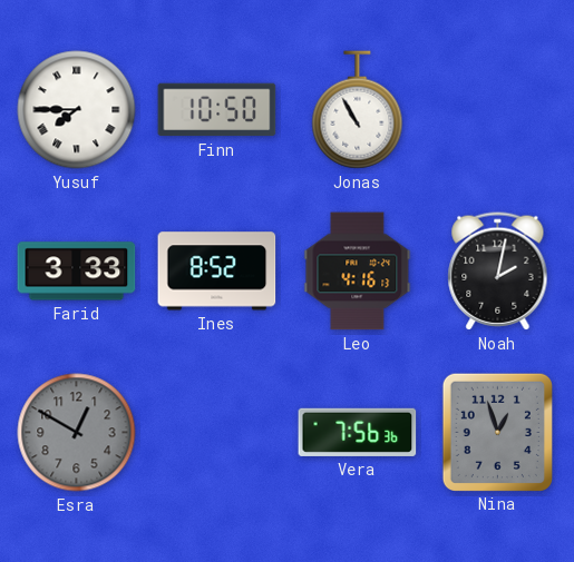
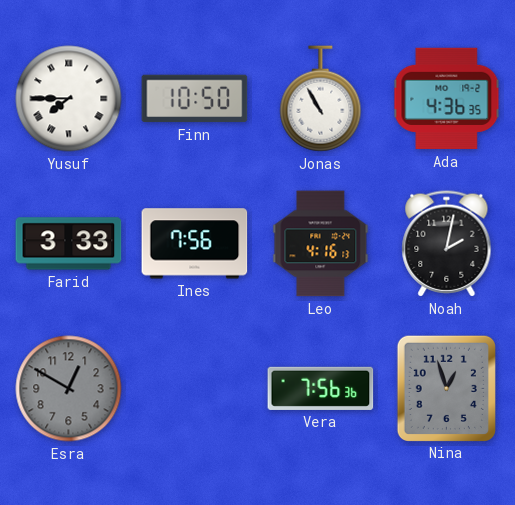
Ada: none -> 4:36
Ines: 8:52 -> 7:56
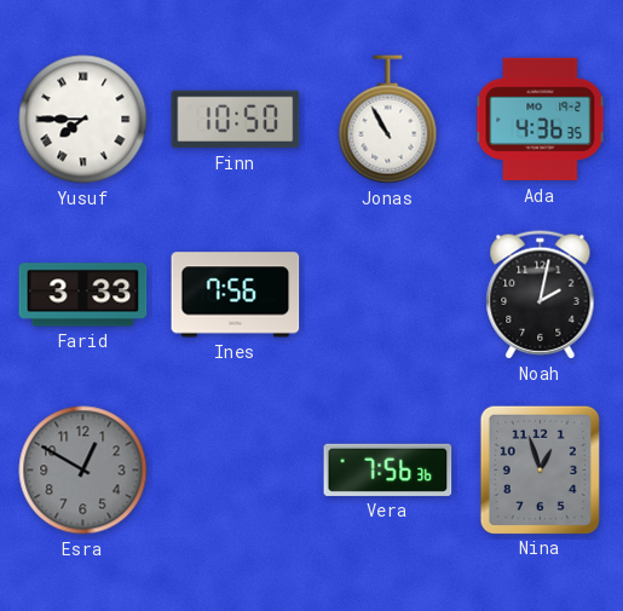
Leo: 4:16 -> none
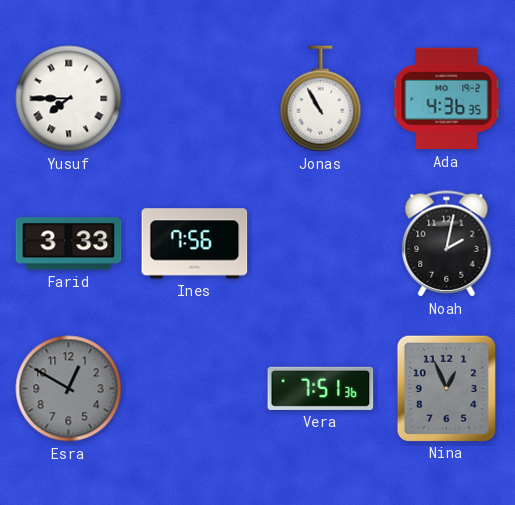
Finn: 10:50 -> none
Vera: 7:56 -> 7:51
Nina: 12:57 -> 12:56
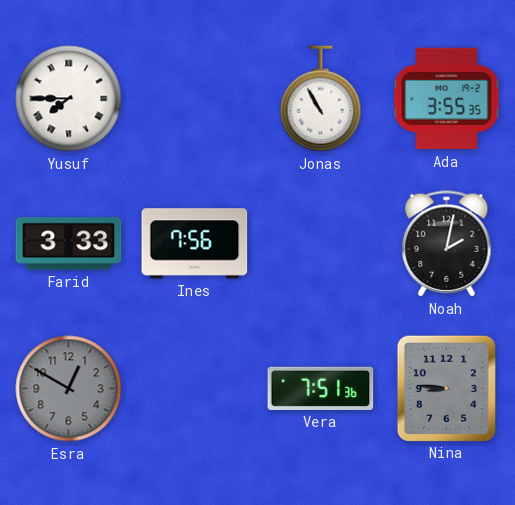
Ada: 4:36 -> 3:55
Nina: 12:56 -> 8:46
